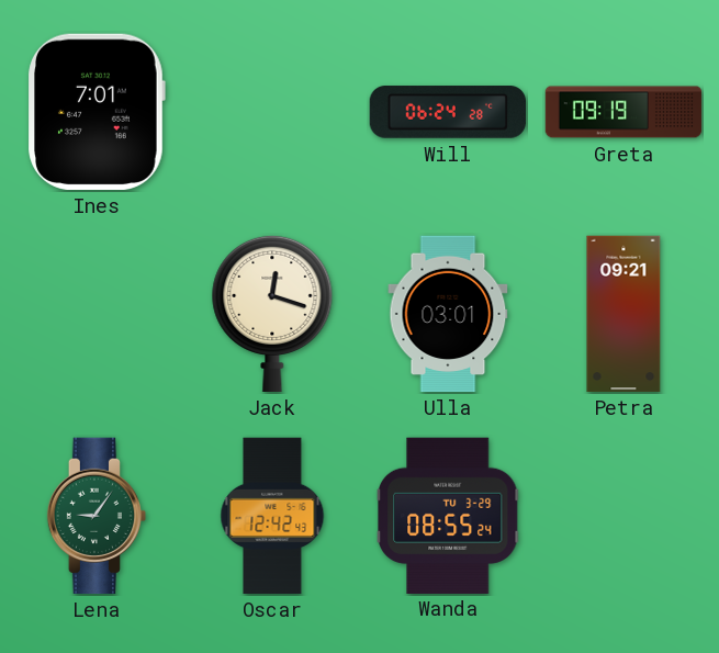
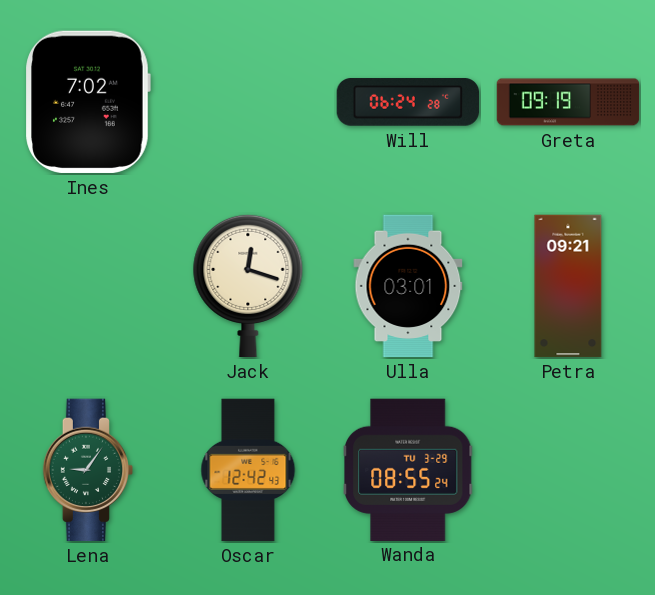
Ines: 7:01 -> 7:02
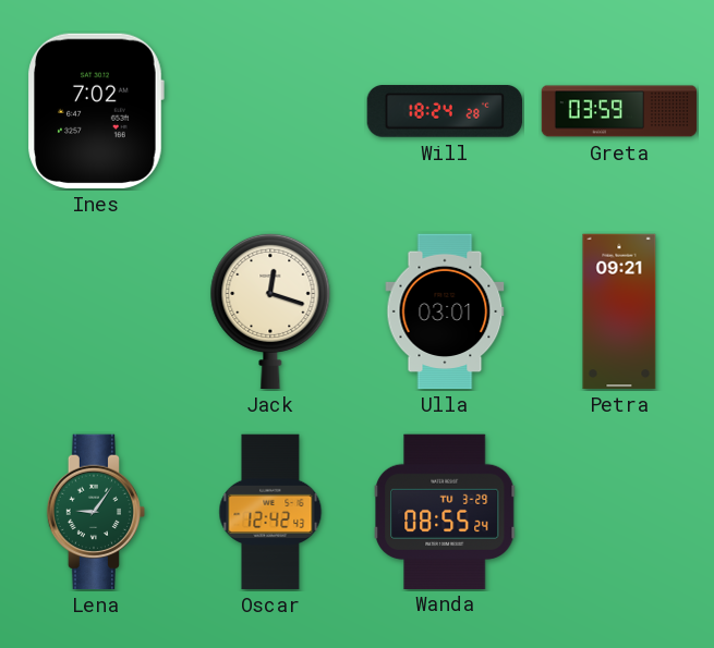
Will: 06:24 -> 18:24
Greta: 09:19 -> 03:59
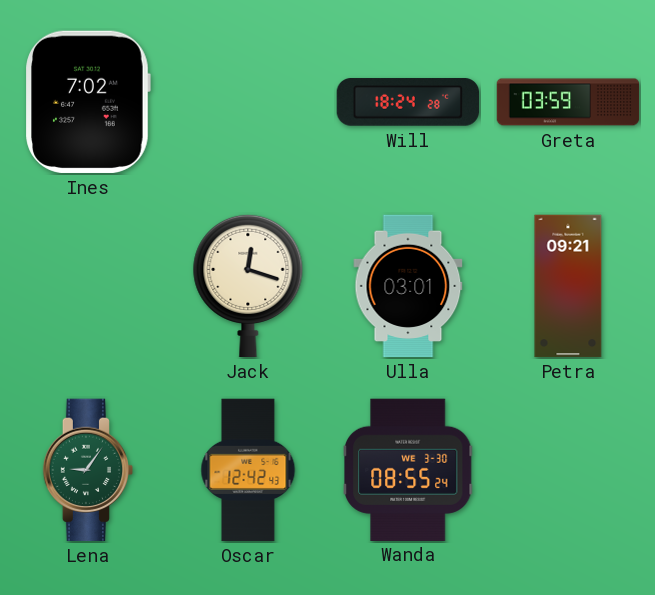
Wanda date: TU 3-29 -> WE 3-30
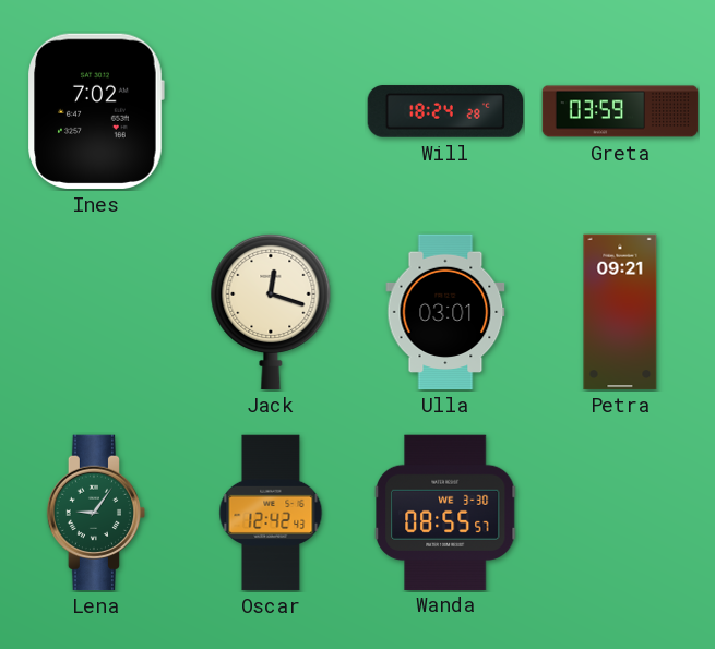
Wanda: 08:55:24 -> 08:55:57
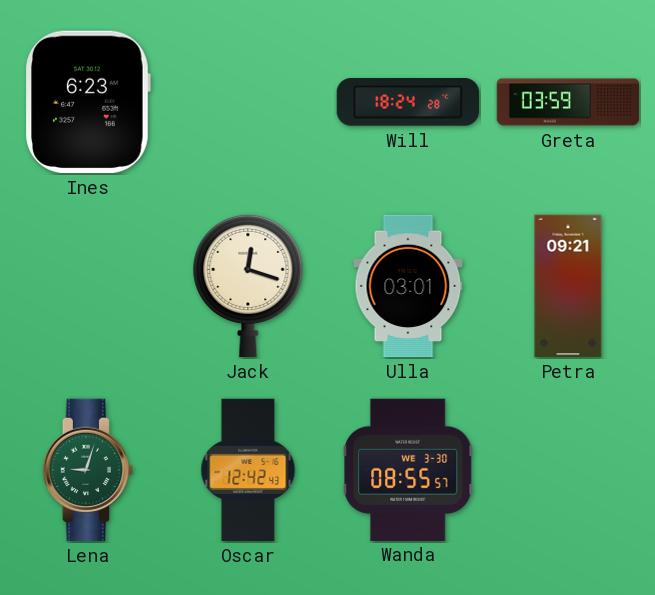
Ines: 7:02 -> 6:23
Lena: 9:06 -> 9:03
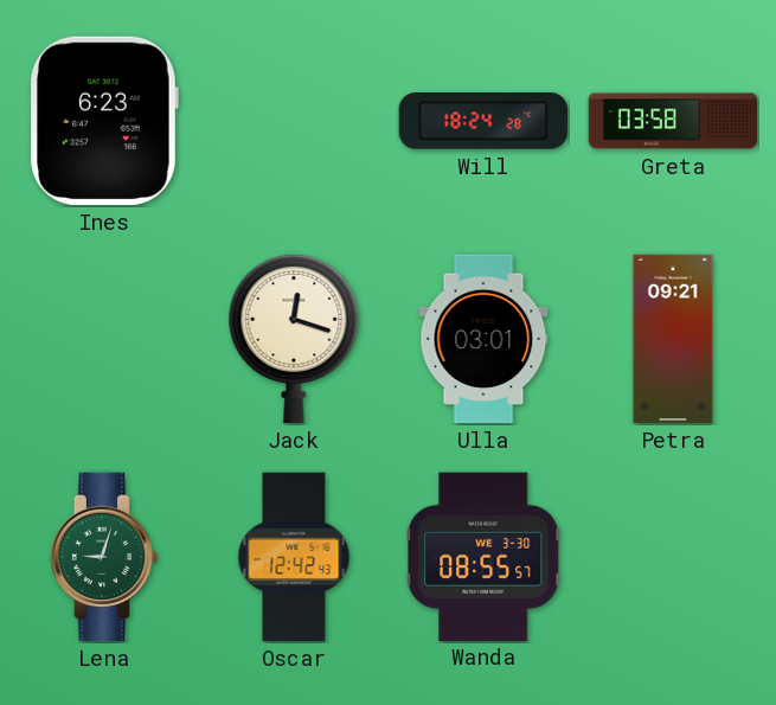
Greta: 03:59 -> 03:58
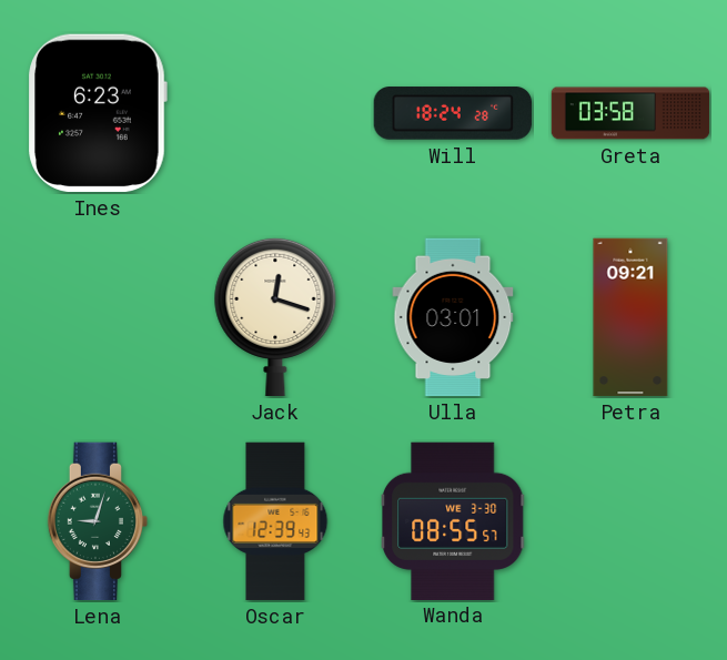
Oscar: 12:42 -> 12:39
